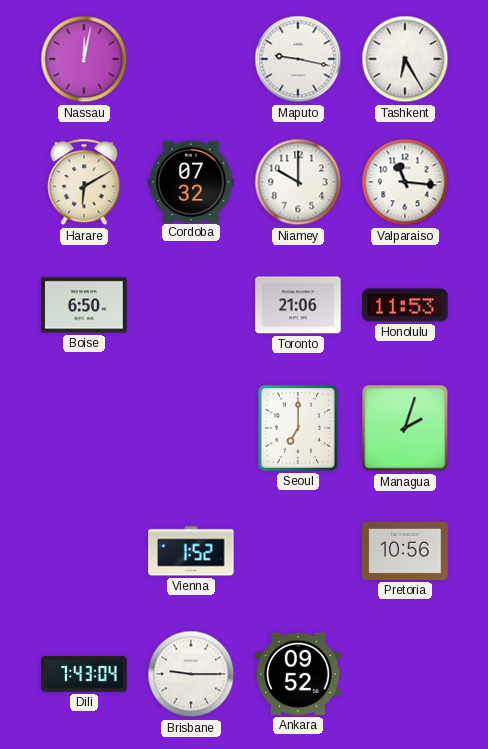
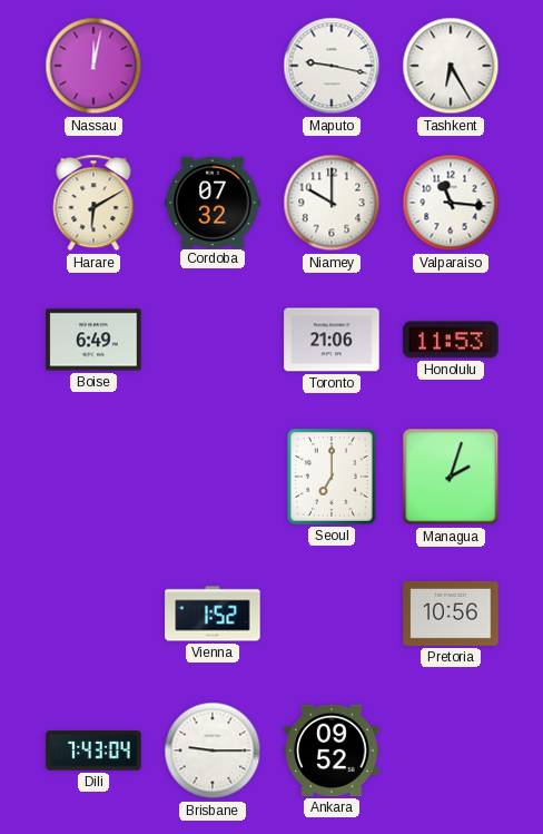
Boise: 6:50 -> 6:49
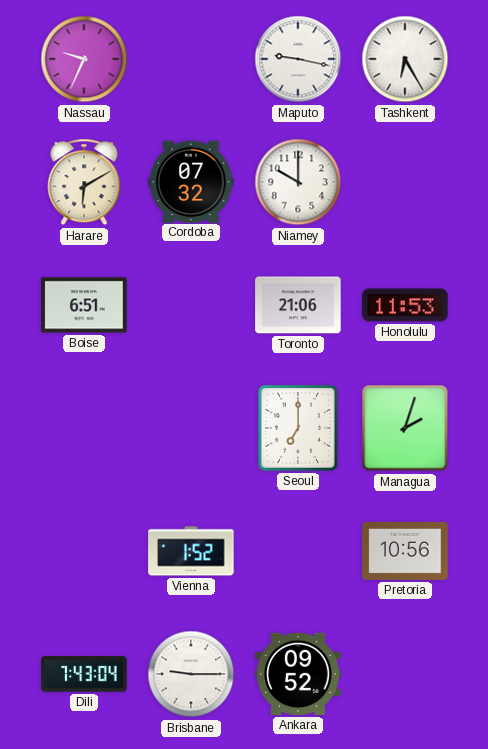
Nassau: 12:02 -> 9:34
Valparaiso: 11:16 -> none
Boise: 6:49 -> 6:51
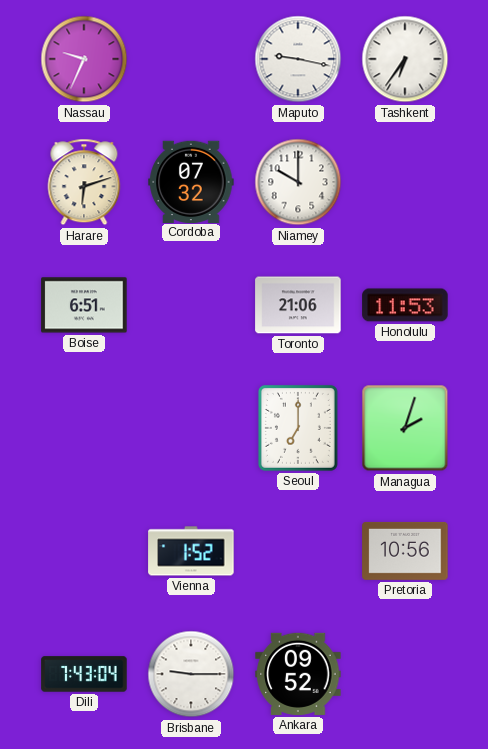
Tashkent: 6:25 -> 6:36
Harare: 6:10 -> 6:12
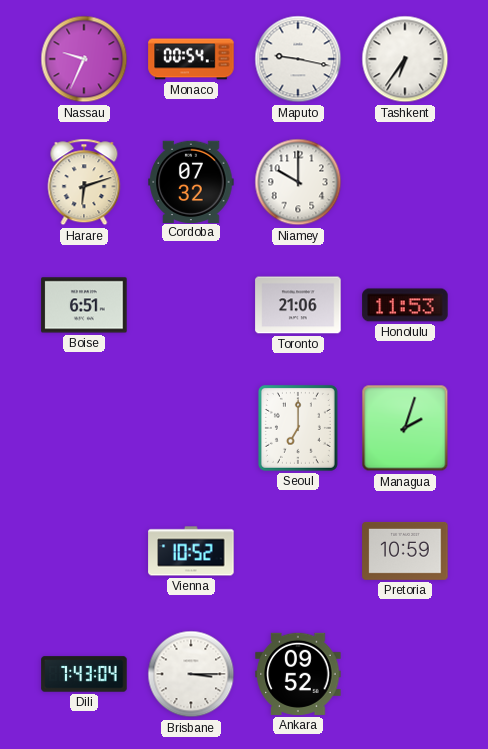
Monaco: none -> 00:54
Vienna: 1:52 -> 10:52
Pretoria: 10:56 -> 10:59
Brisbane: 9:15 -> 3:15
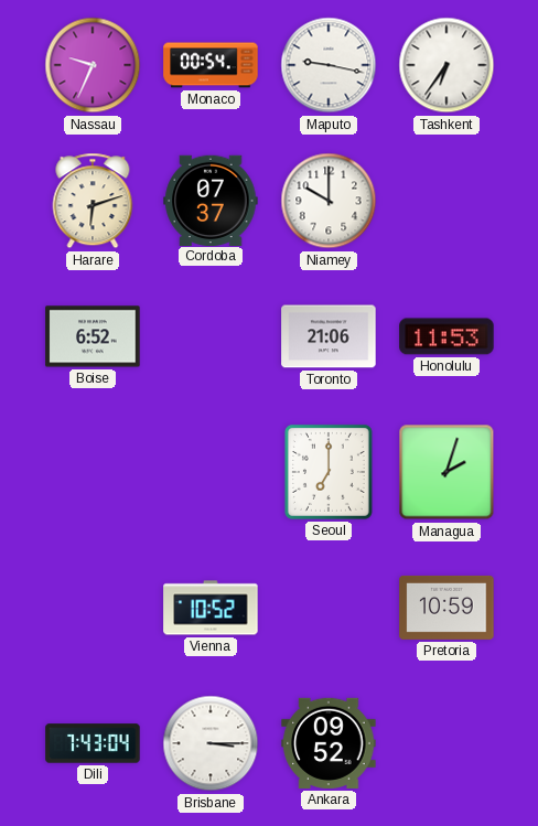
Cordoba: 07:32 -> 07:37
Boise: 6:51 -> 6:52
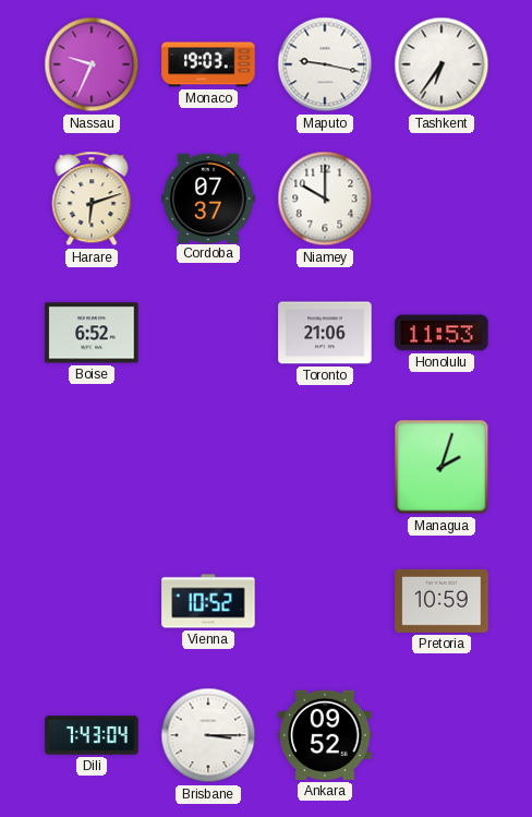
Monaco: 00:54 -> 19:03
Seoul: 7:00 -> none
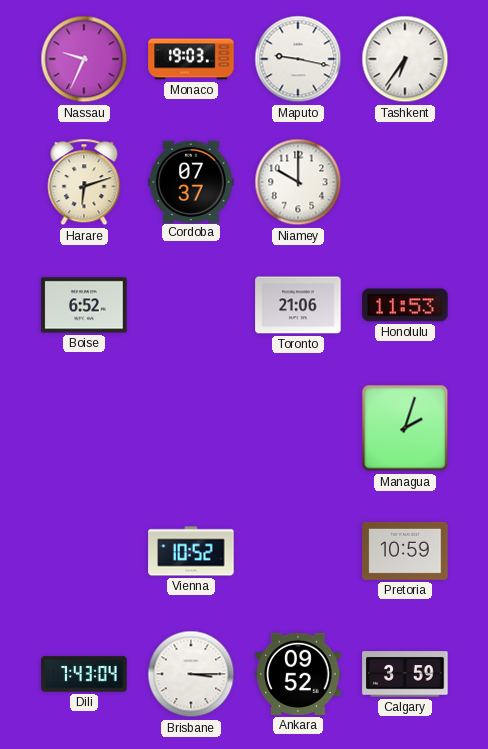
Calgary: none -> 3:59
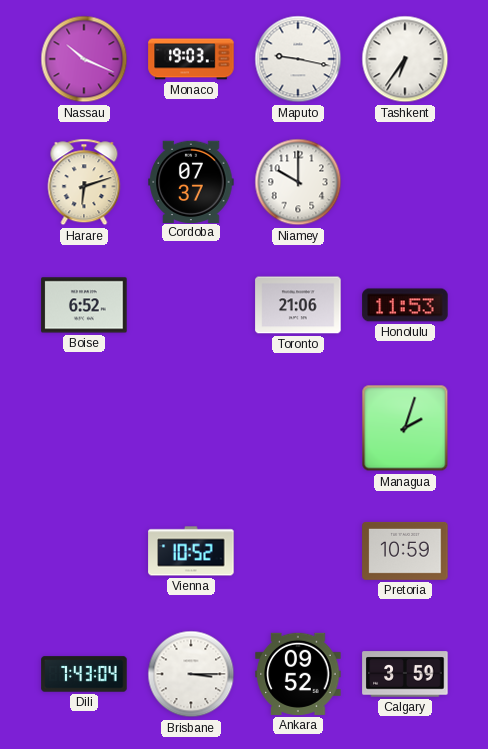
Nassau: 9:34 -> 10:19
